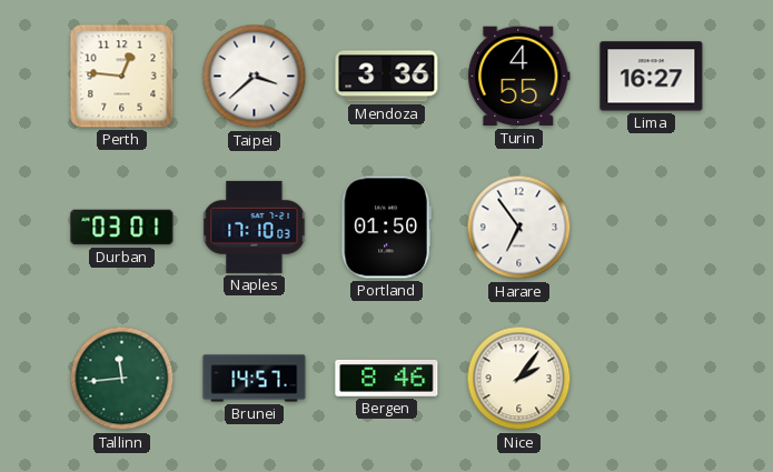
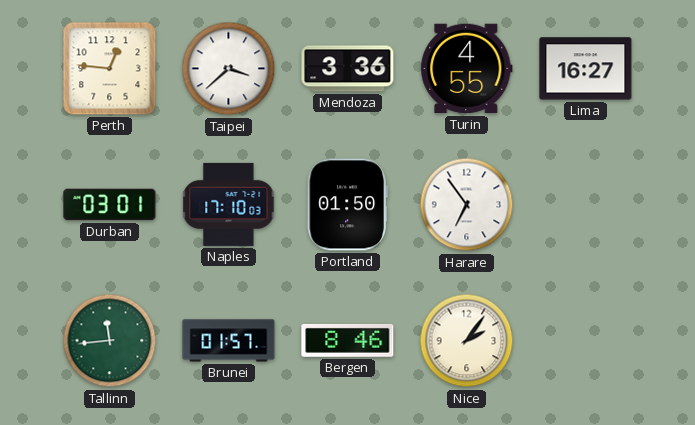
Brunei: 14:57 -> 01:57
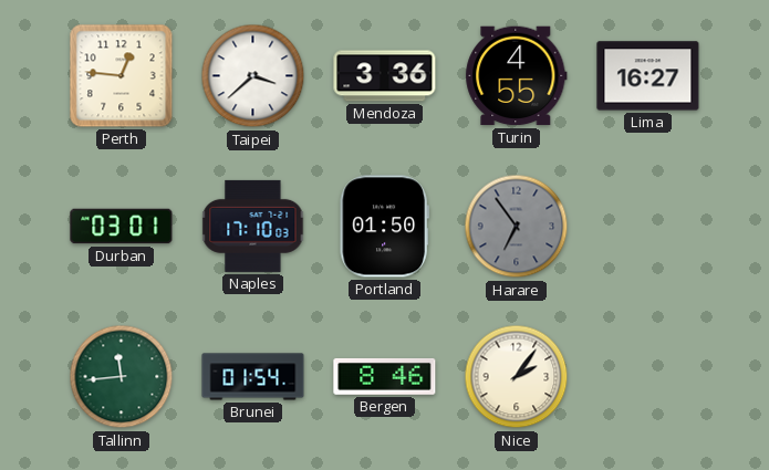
Harare dial: white -> grey
Brunei: 01:57 -> 01:54
